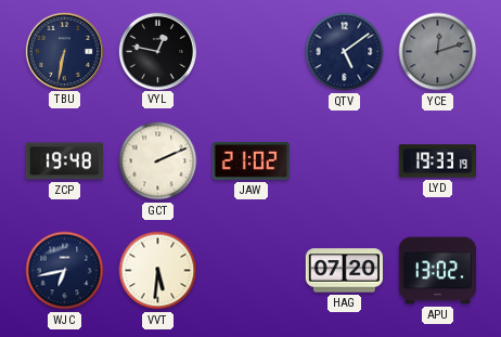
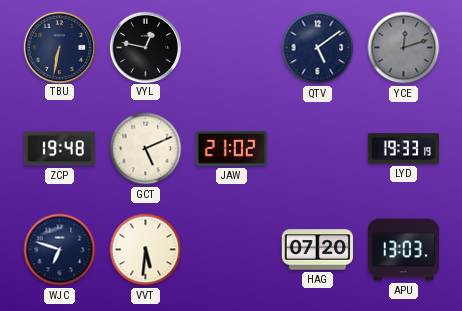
GCT: 2:11 -> 5:11
WJC: 6:43 -> 6:48
APU: 13:02 -> 13:03
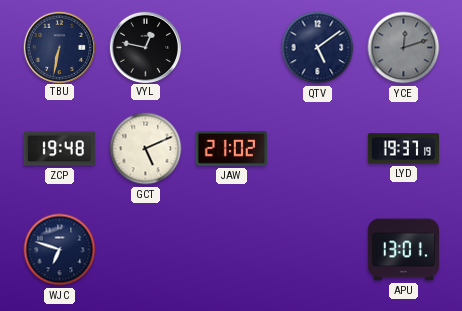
LYD: 19:33 -> 19:37
VVT: 5:31 -> none
HAG: 07:20 -> none
APU: 13:03 -> 13:01
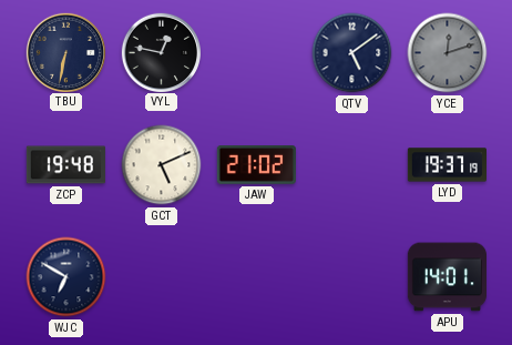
WJC: 6:48 -> 6:50
APU: 13:01 -> 14:01
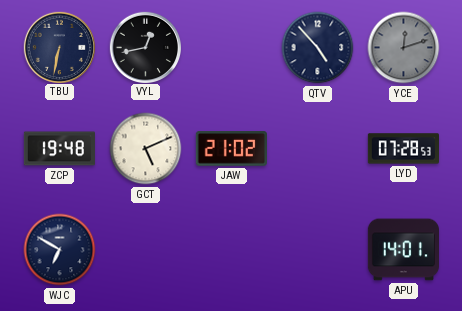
VYL: 12:47 -> 12:43
QTV: 5:09 -> 4:53
LYD: 19:37 -> 07:28
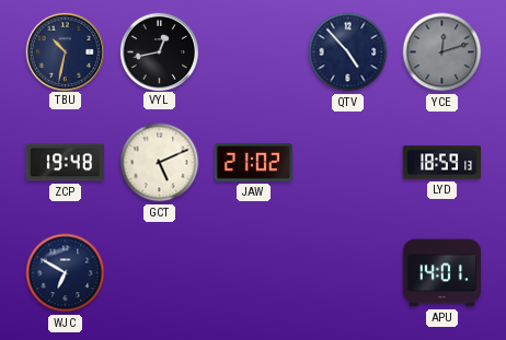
TBU: 6:32 -> 10:32
LYD: 07:28 -> 18:59
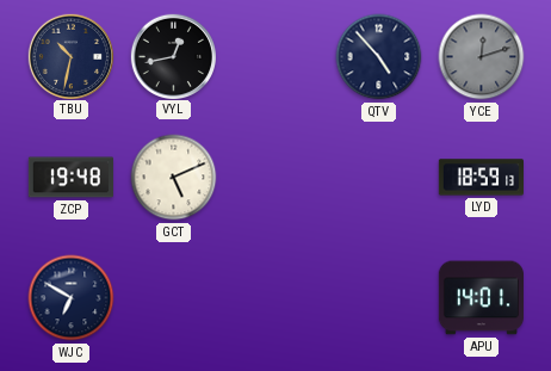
JAW: 21:02 -> none
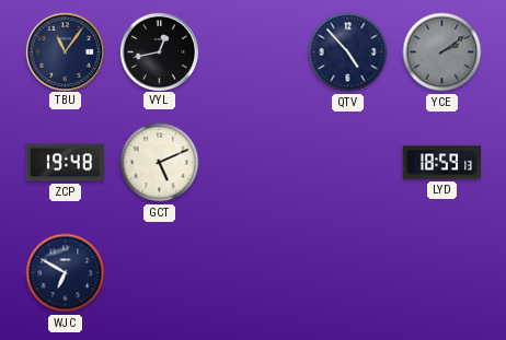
TBU: 10:32 -> 11:06
YCE: 12:12 -> 2:09
APU: 14:01 -> none
